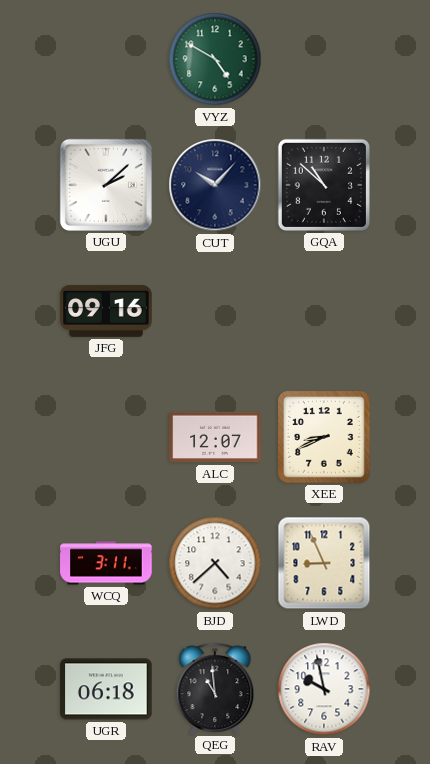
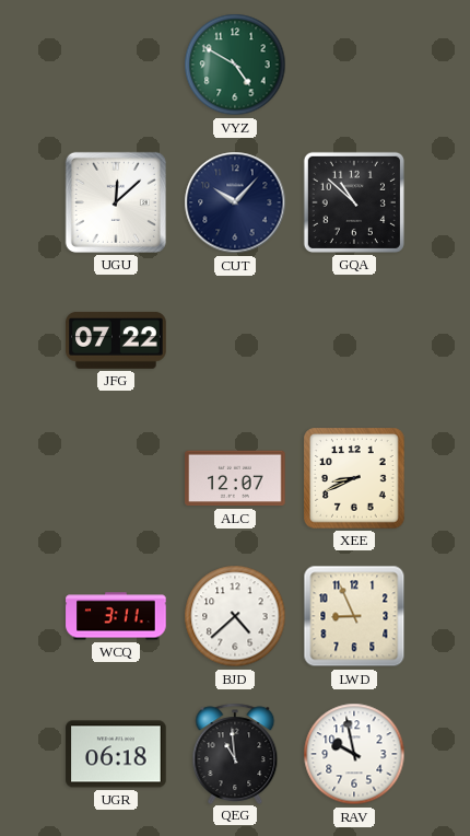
UGU: 2:08 -> 12:08
JFG: 09:16 -> 07:22
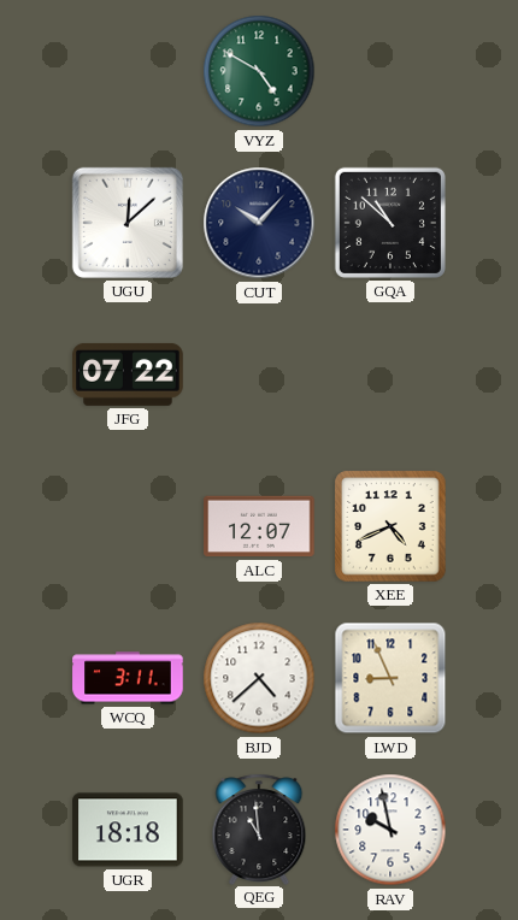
XEE: 8:41 -> 4:41
UGR: 06:18 -> 18:18
